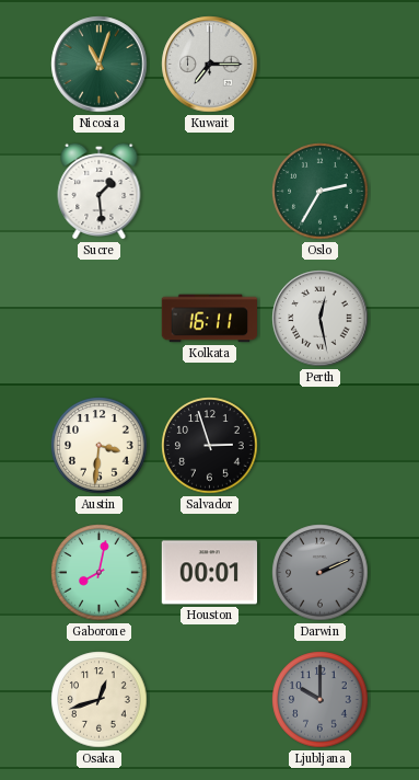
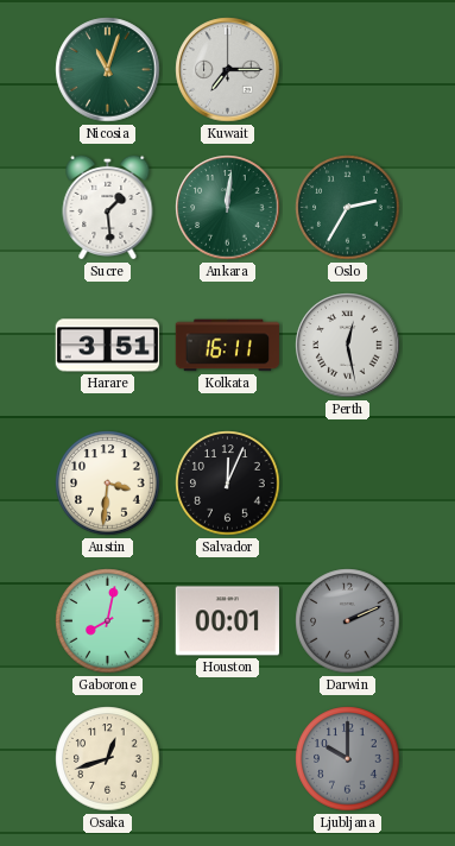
Ankara: none -> 12:01
Harare: none -> 3:51
Salvador: 2:57 -> 12:04
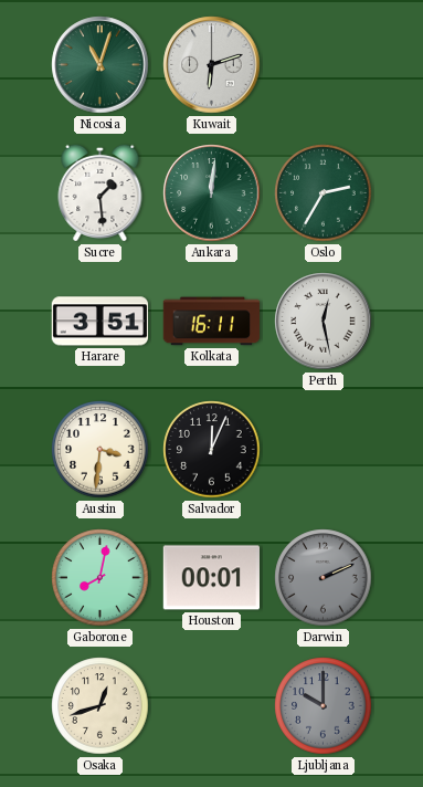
Kuwait: 7:15 -> 6:12
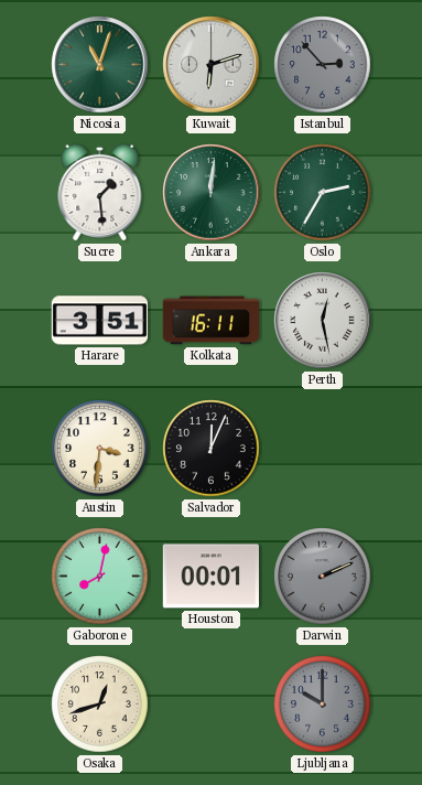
Istanbul: none -> 2:53
